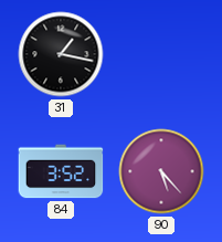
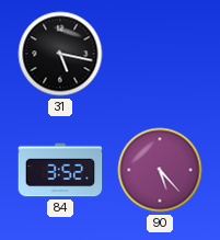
31: 1:17 -> 5:17
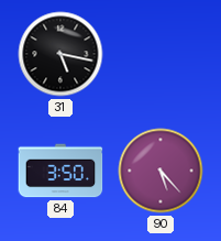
84: 3:52 -> 3:50
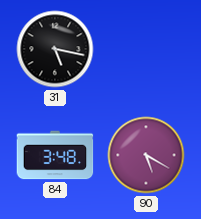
84: 3:50 -> 3:48
90: 5:23 -> 5:20
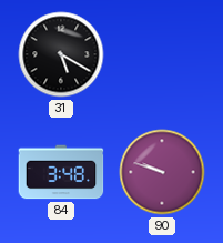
31: 5:17 -> 5:20
90: 5:20 -> 9:48
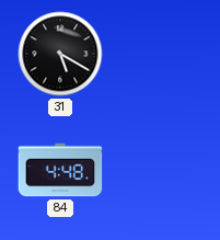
84: 3:48 -> 4:48
90: 9:48 -> none
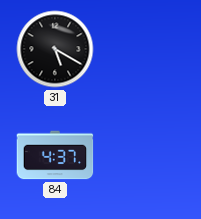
84: 4:48 -> 4:37
